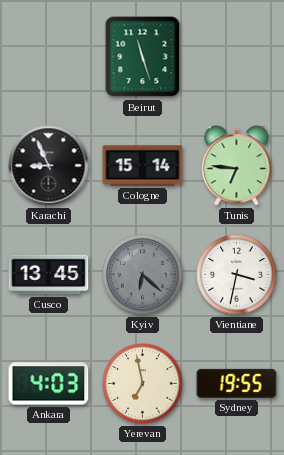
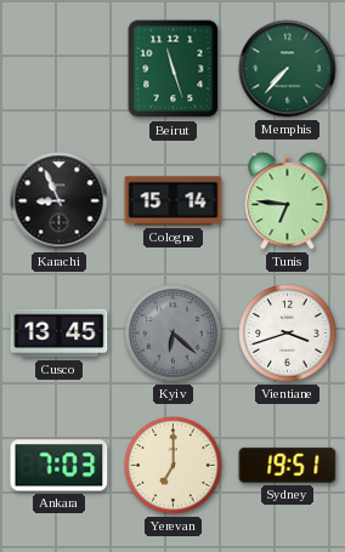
Memphis: none -> 7:37
Vientiane: 3:32 -> 3:42
Ankara: 4:03 -> 7:03
Yerevan: 6:58 -> 7:00
Sydney: 19:55 -> 19:51
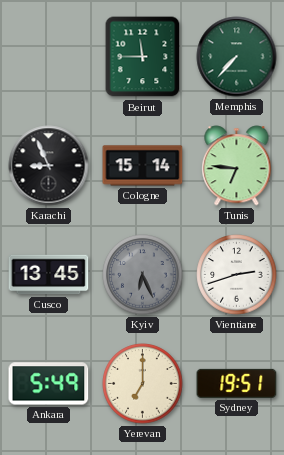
Beirut: 11:27 -> 11:45
Kyiv: 6:22 -> 6:26
Vientiane: 3:42 -> 2:42
Ankara: 7:03 -> 5:49
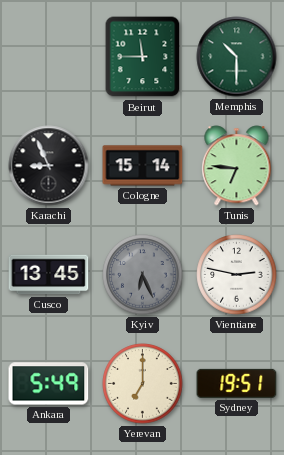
Memphis: 7:37 -> 10:30
Vientiane: 2:42 -> 2:47
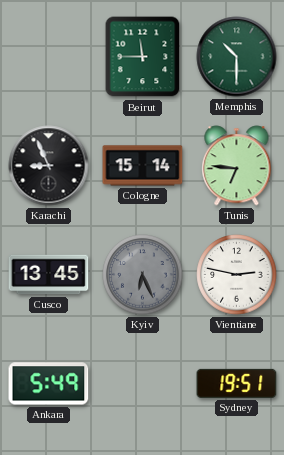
Yerevan: 7:00 -> none
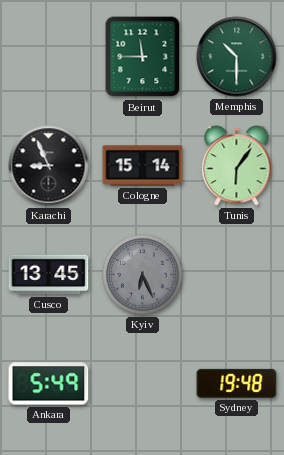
Tunis: 6:46 -> 6:06
Vientiane: 2:47 -> none
Sydney: 19:51 -> 19:48
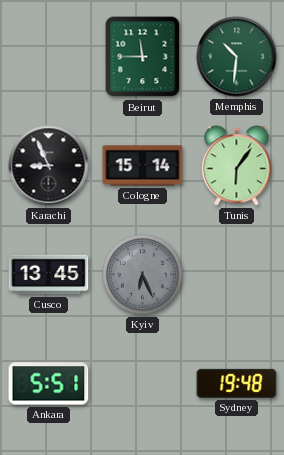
Memphis: 10:30 -> 10:31
Ankara: 5:49 -> 5:51
